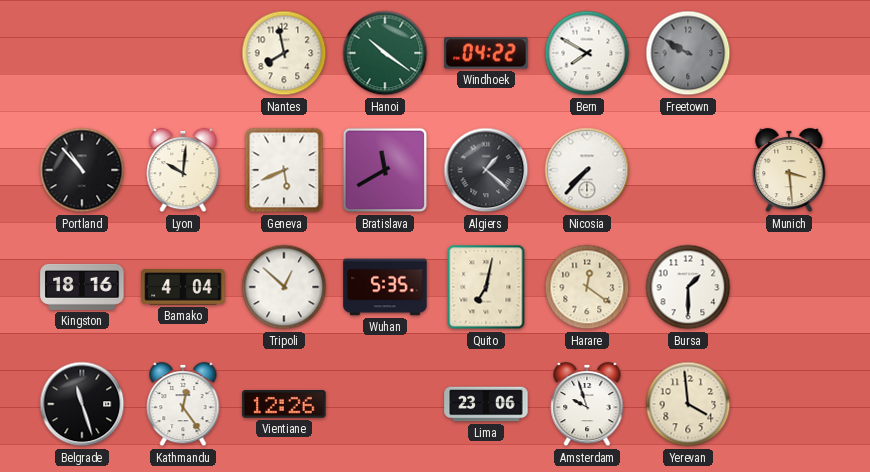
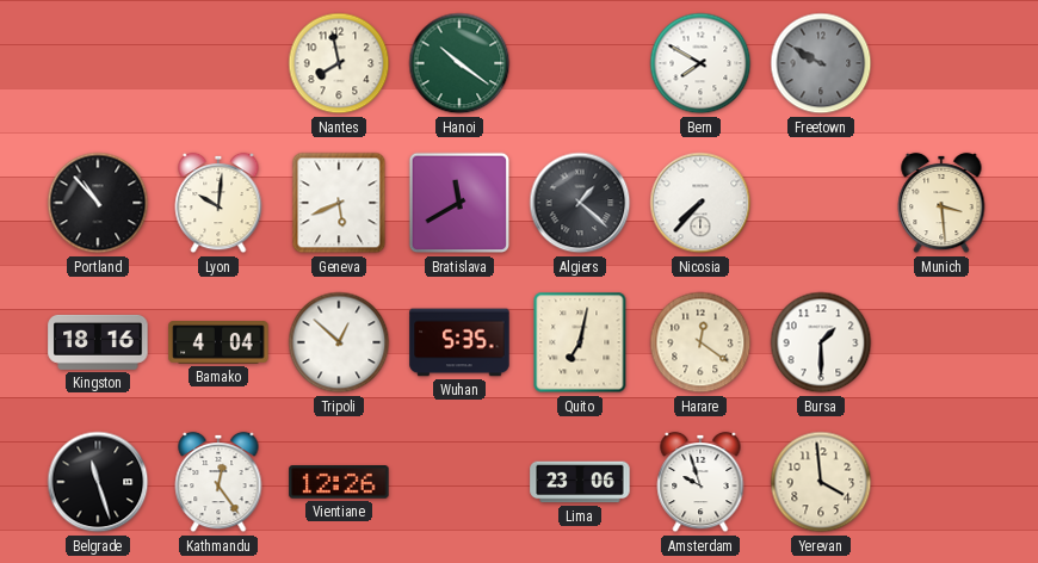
Windhoek: 04:22 -> none
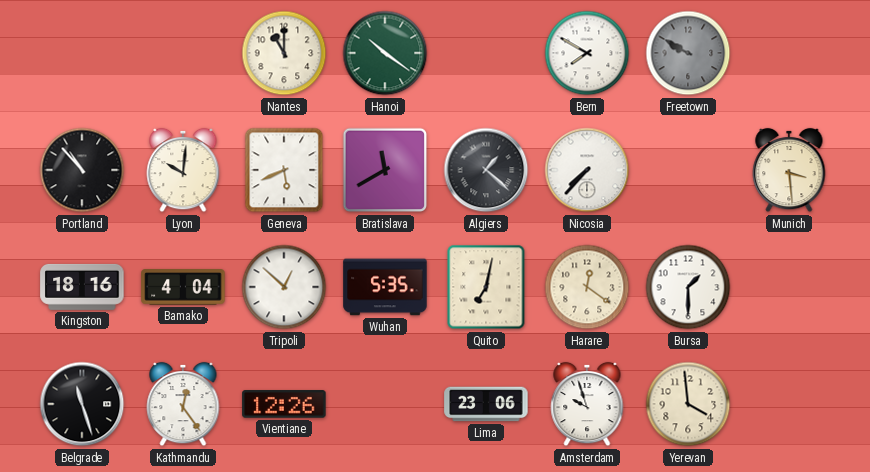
Nantes: 7:58 -> 11:00
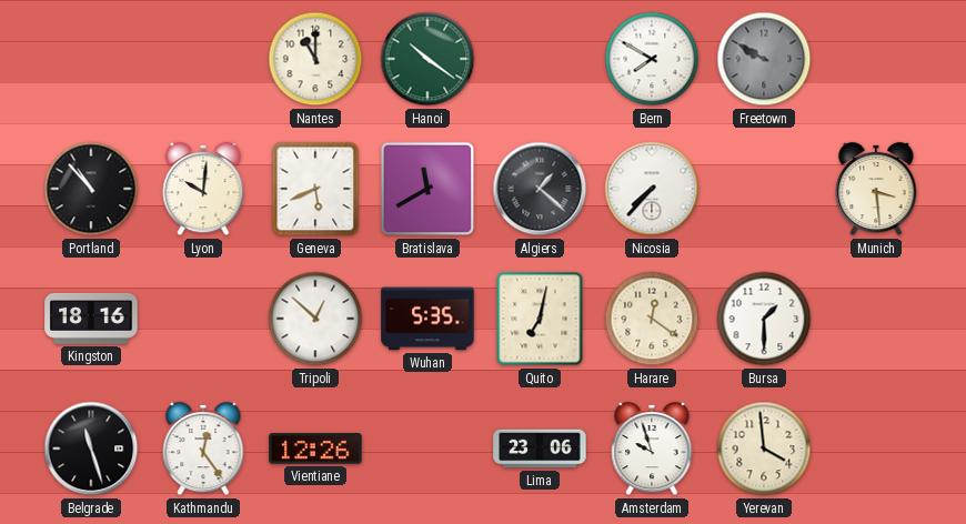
Bamako: 4:04 -> none
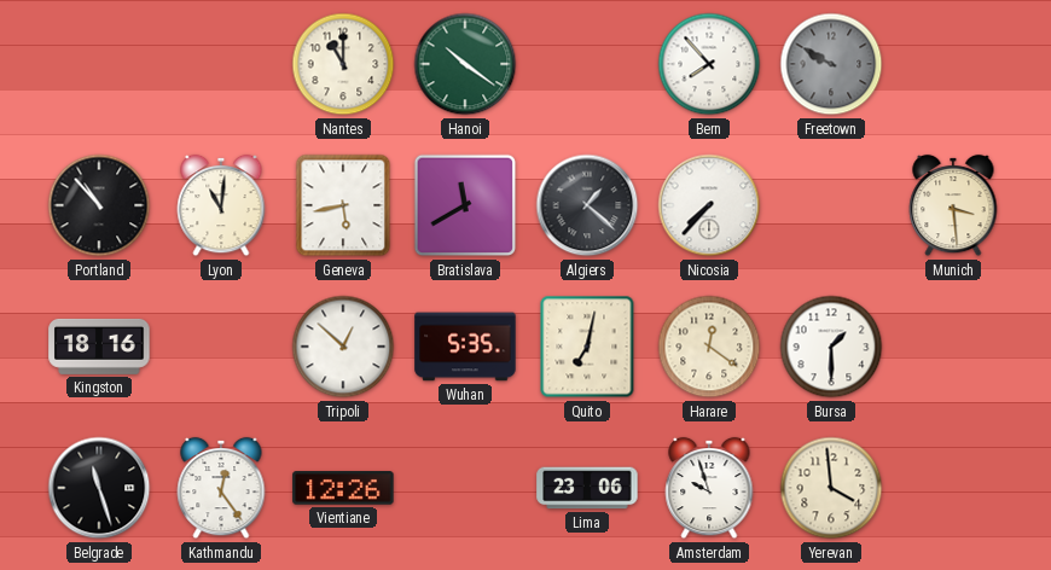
Bern: 7:50 -> 7:53
Lyon: 10:01 -> 11:01
Geneva: 5:41 -> 5:43
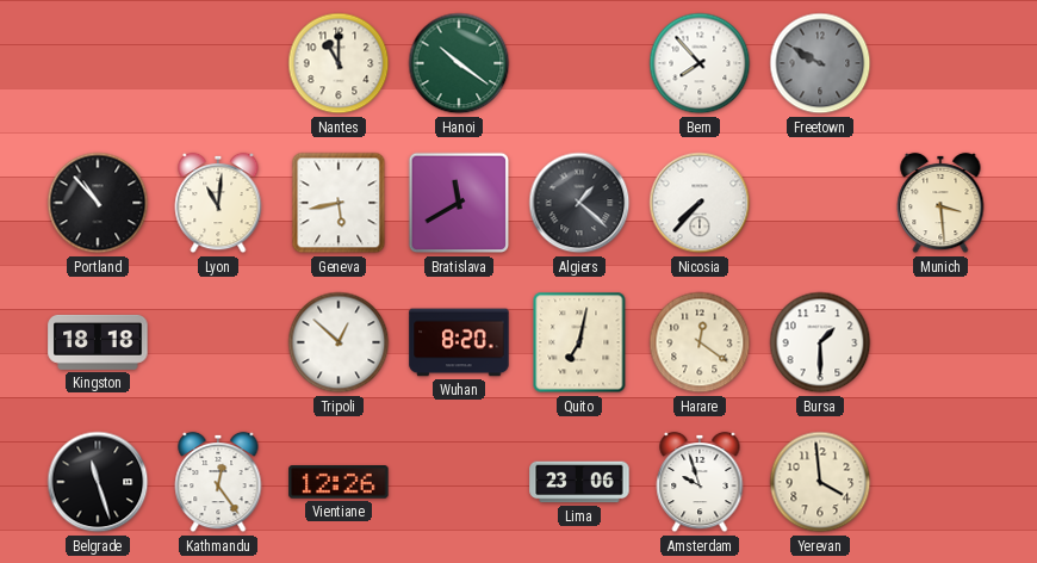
Kingston: 18:16 -> 18:18
Wuhan: 5:35 -> 8:20
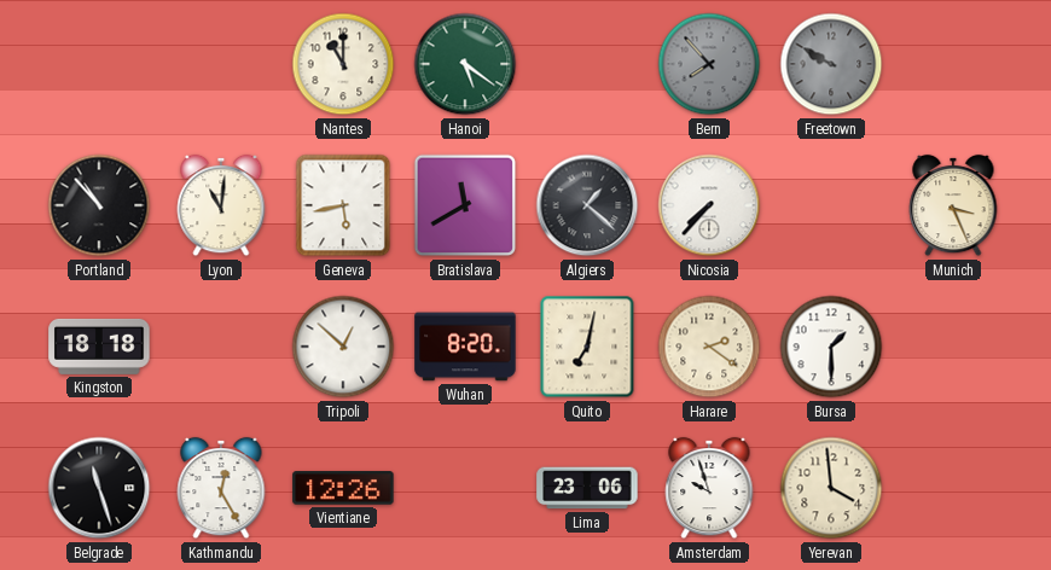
Hanoi: 10:21 -> 5:21
Bern dial: white -> grey
Munich: 3:29 -> 3:26
Harare: 12:21 -> 2:21
Kathmandu: 12:24 -> 12:25
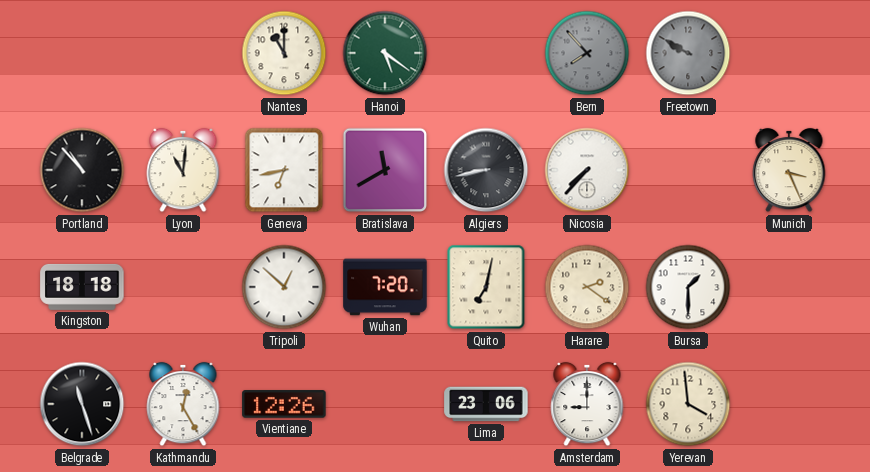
Geneva: 5:43 -> 6:43
Algiers: 1:22 -> 8:43
Wuhan: 8:20 -> 7:20
Amsterdam: 9:57 -> 9:00
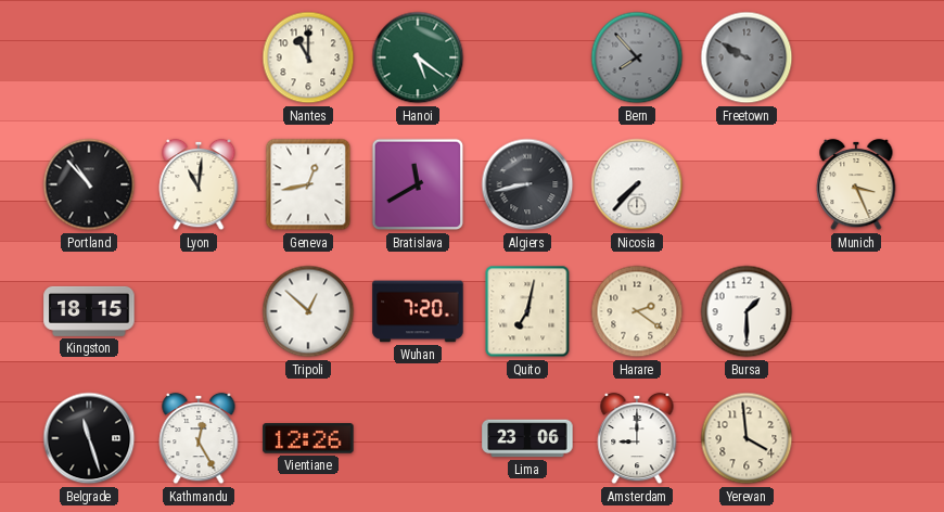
Geneva: 6:43 -> 12:43
Kingston: 18:18 -> 18:15
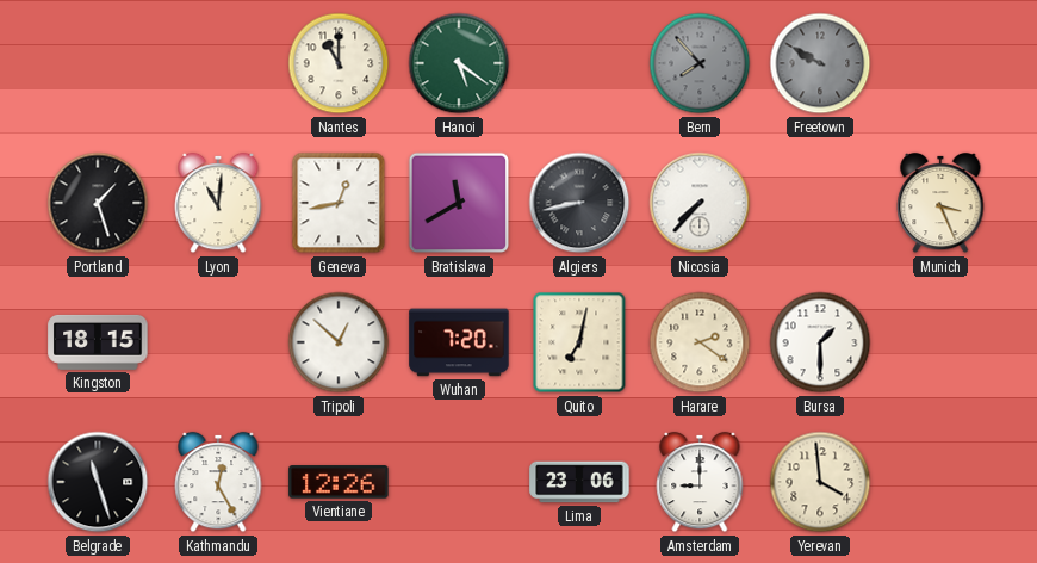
Portland: 10:53 -> 1:27
